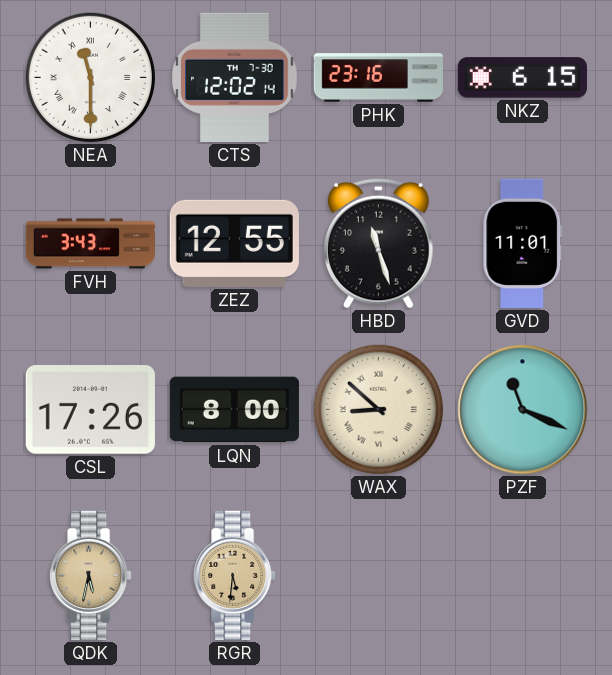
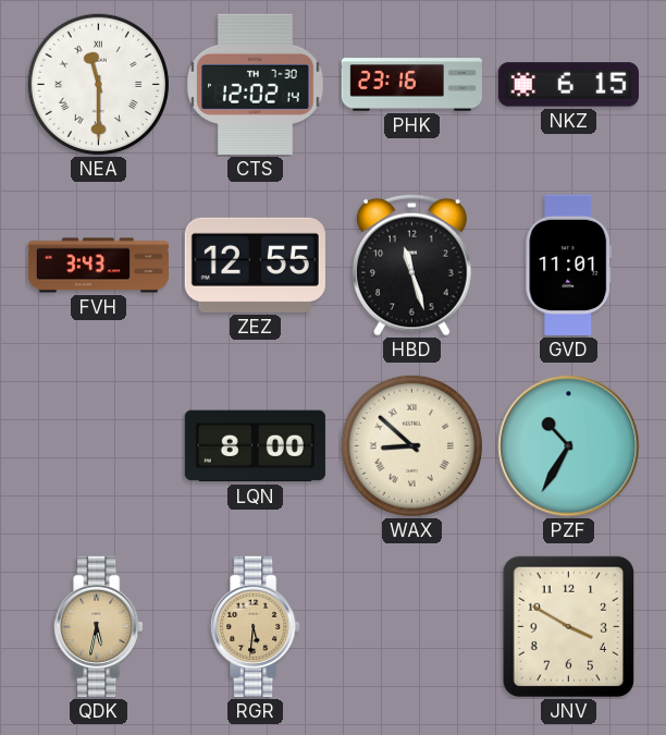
CSL: 17:26 -> none
PZF: 11:19 -> 10:35
JNV: none -> 3:50
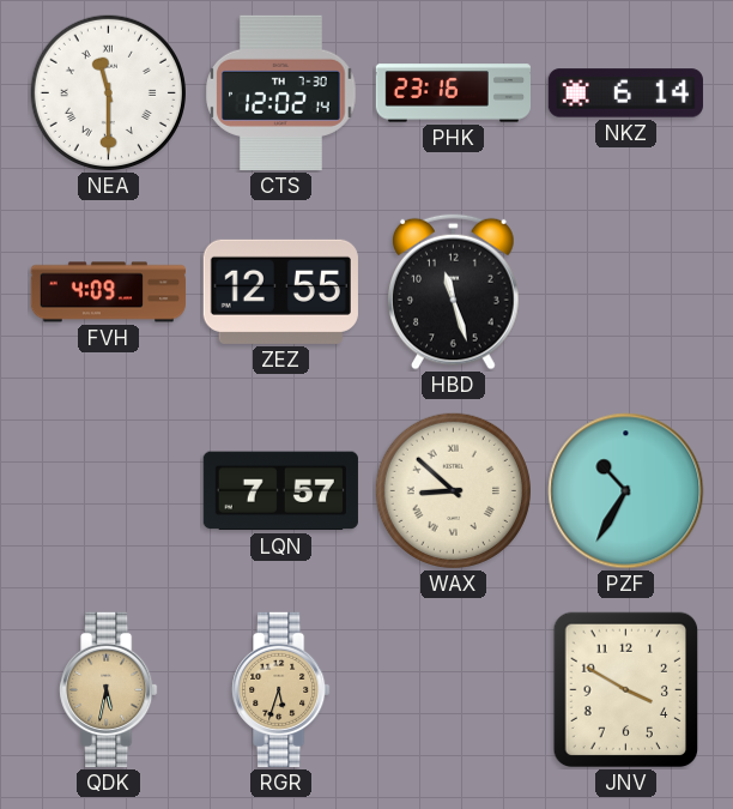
NKZ: 6:15 -> 6:14
FVH: 3:43 -> 4:09
GVD: 11:01 -> none
LQN: 8:00 -> 7:57
RGR: 5:31 -> 5:33
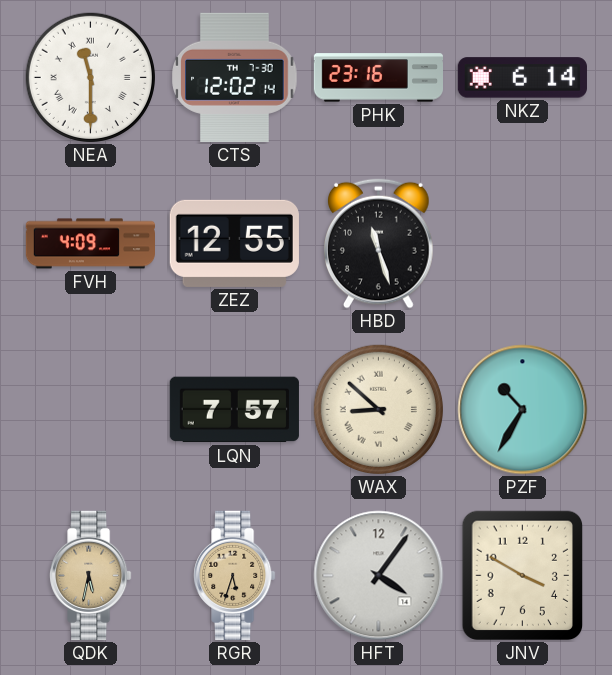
HFT: none -> 4:06
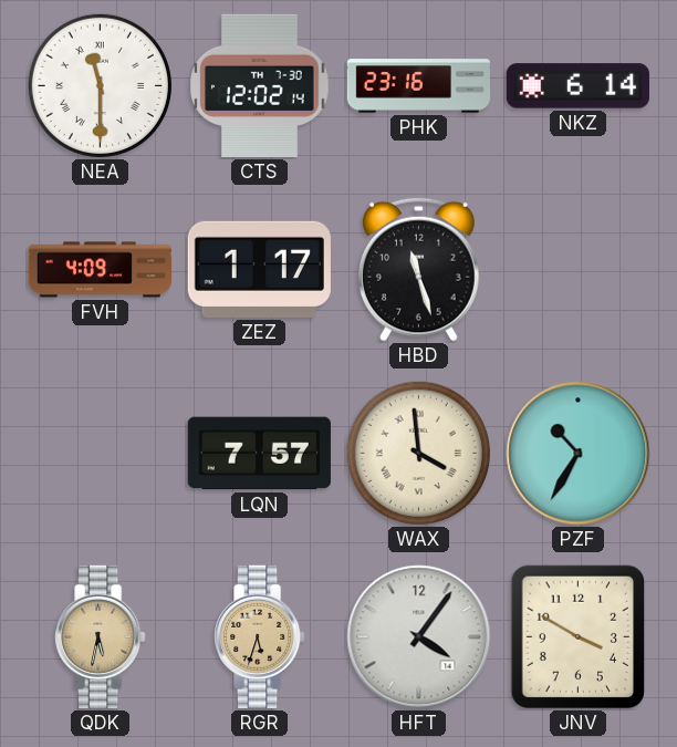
ZEZ: 12:55 -> 1:17
WAX: 8:52 -> 3:59
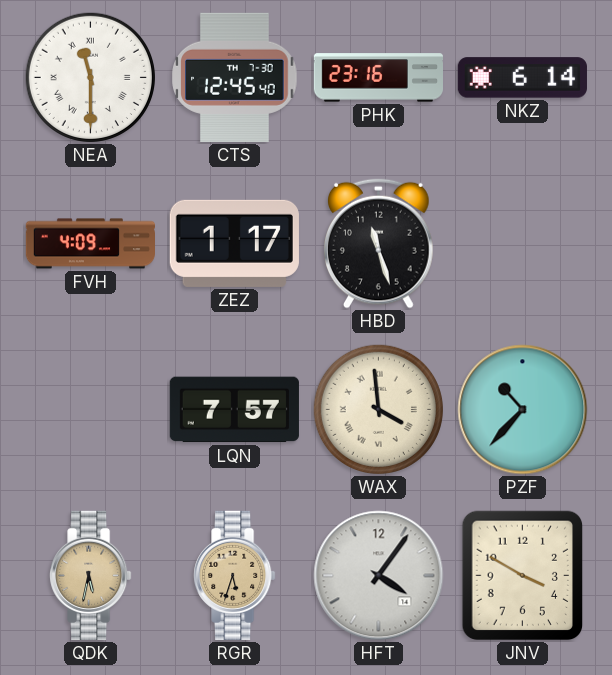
CTS: 12:02 -> 12:45
PZF: 10:35 -> 10:37
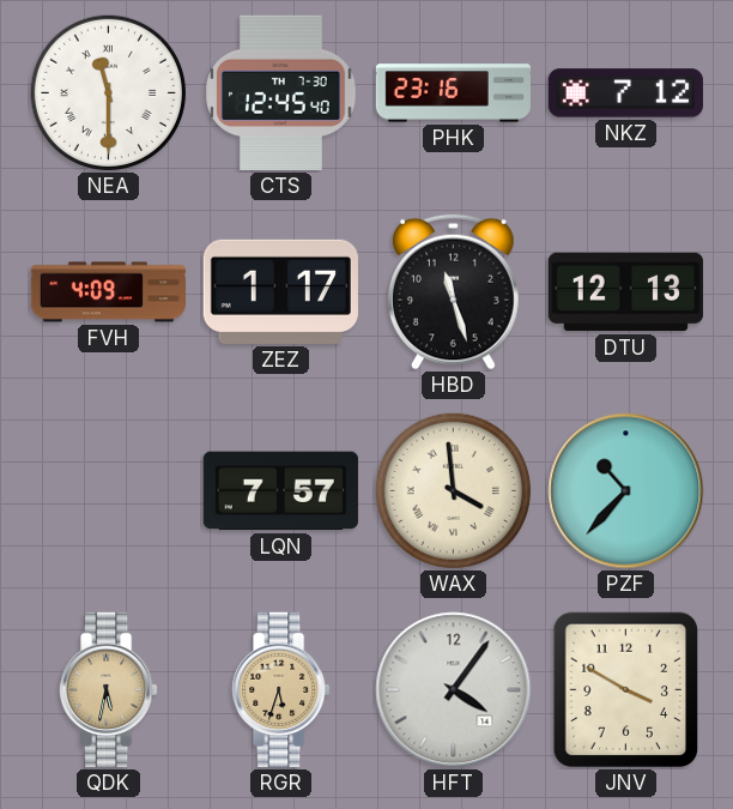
NKZ: 6:14 -> 7:12
DTU: none -> 12:13
